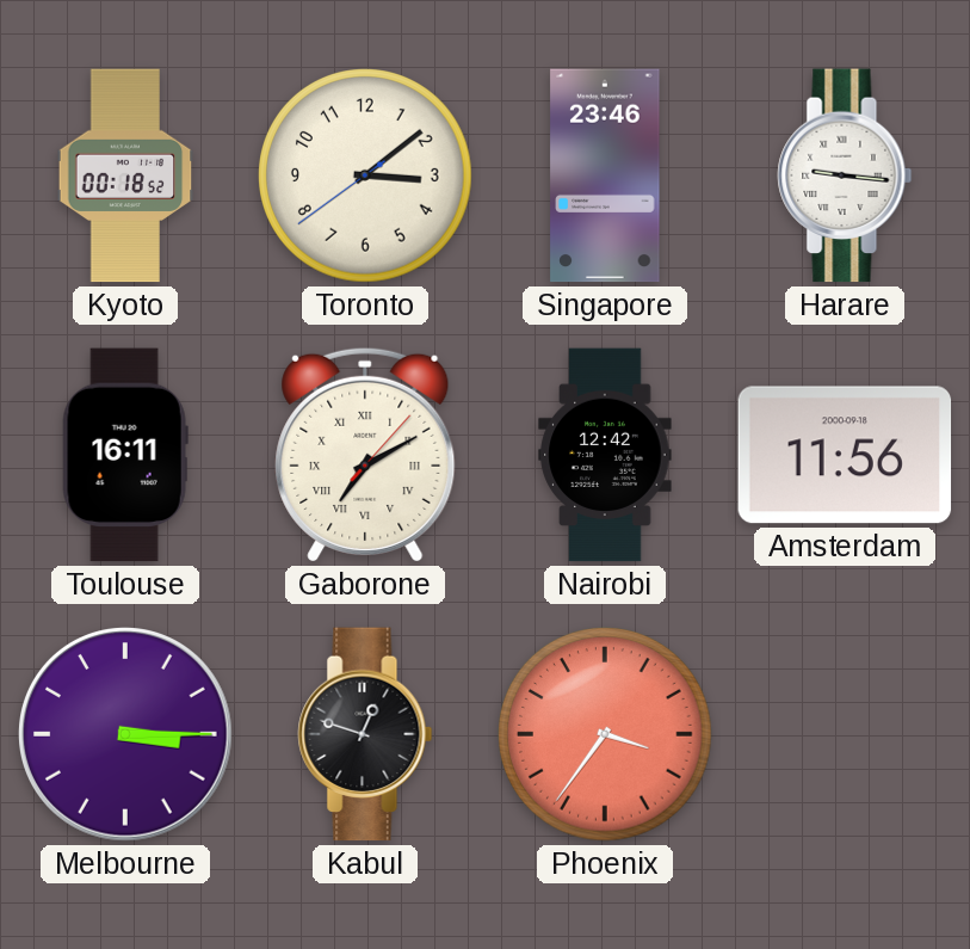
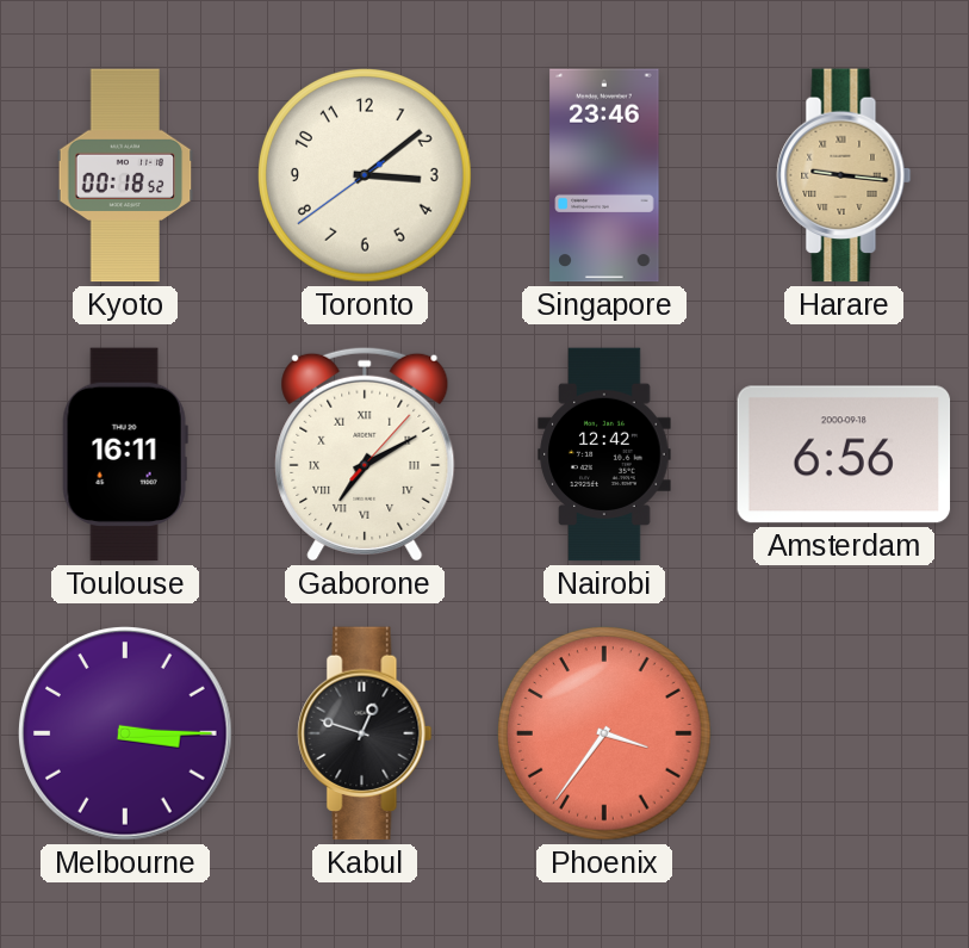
Harare dial: white -> champagne
Amsterdam: 11:56 -> 6:56
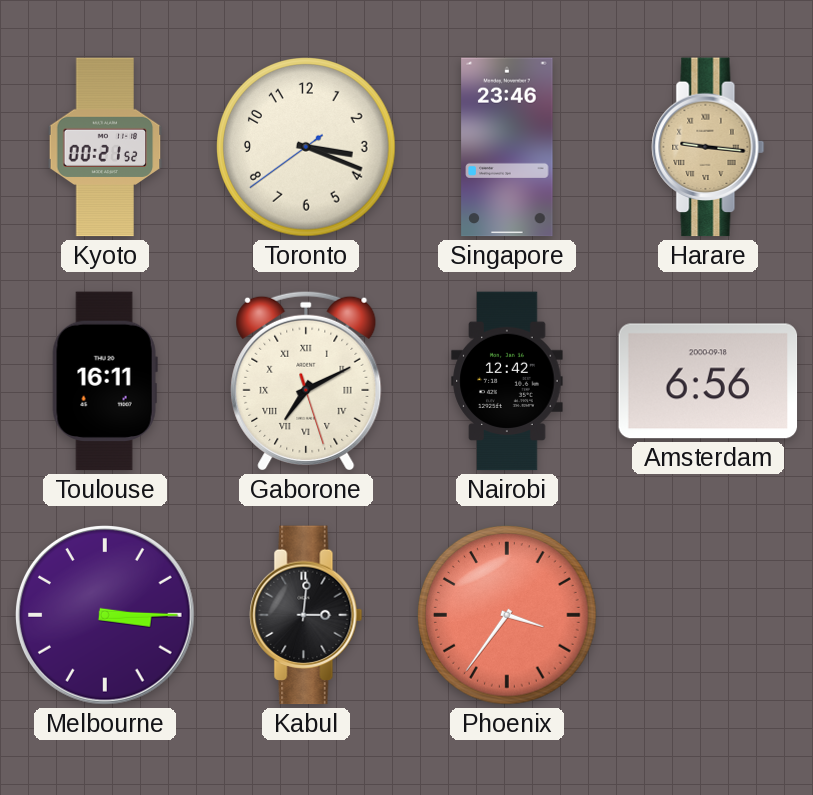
Kyoto: 00:18 -> 00:21
Toronto: 3:08 -> 3:18
Gaborone: 7:10:07 -> 7:10:27
Kabul: 12:48 -> 3:01
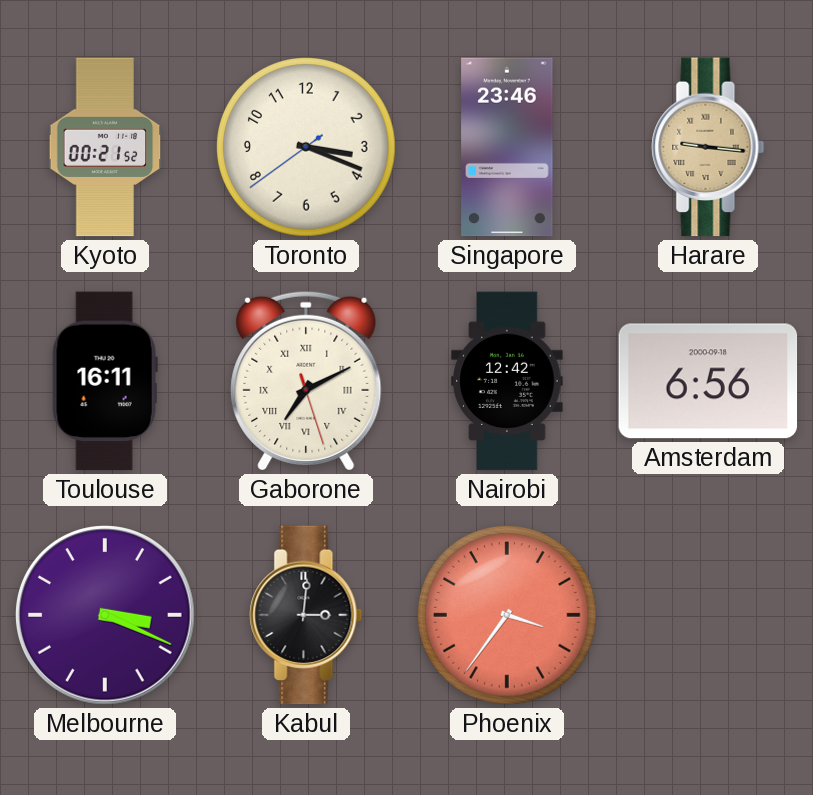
Melbourne: 3:15 -> 3:19
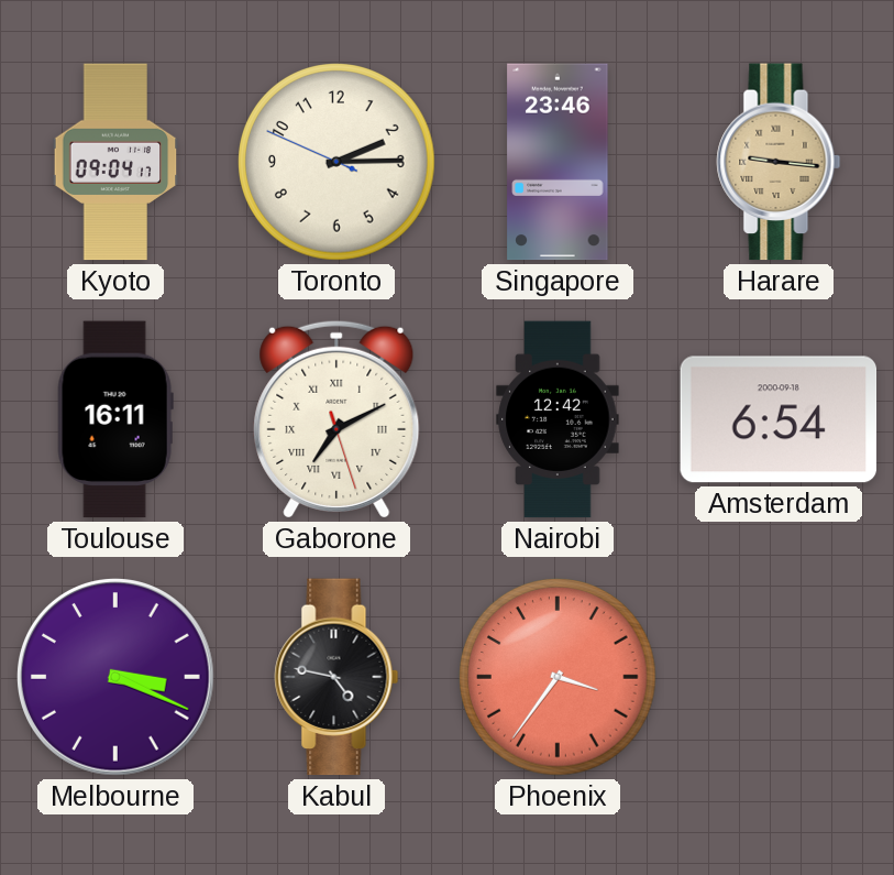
Kyoto: 00:21 -> 09:04
Toronto: 3:18 -> 2:14
Amsterdam: 6:56 -> 6:54
Kabul: 3:01 -> 4:47
